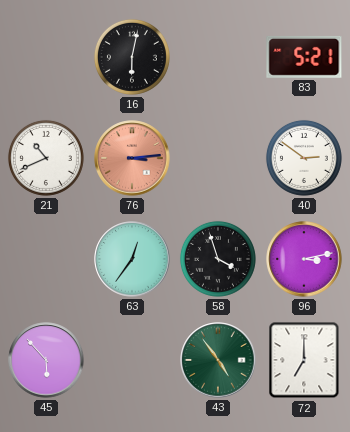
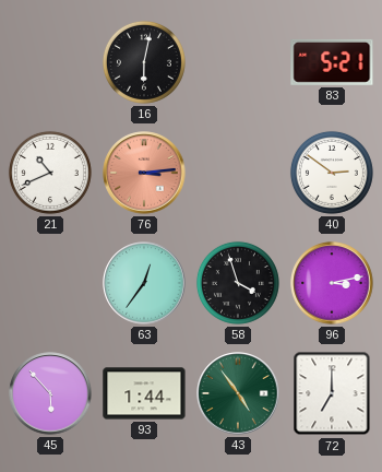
93: none -> 1:44
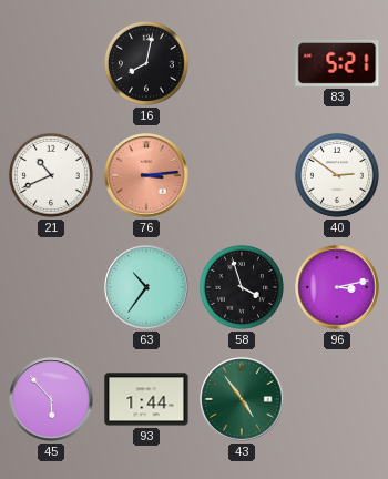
16: 6:02 -> 8:02
63: 12:36 -> 10:36
72: 7:00 -> none
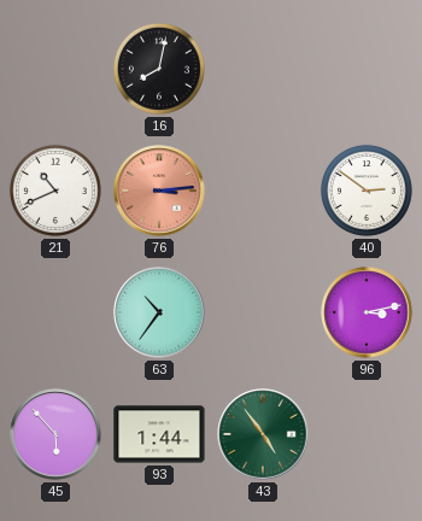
83: 5:21 -> none
58: 3:57 -> none
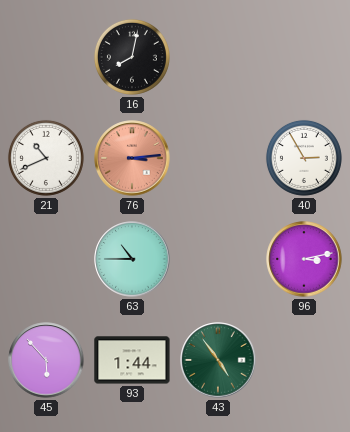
40: 2:51 -> 2:55
63: 10:36 -> 10:45
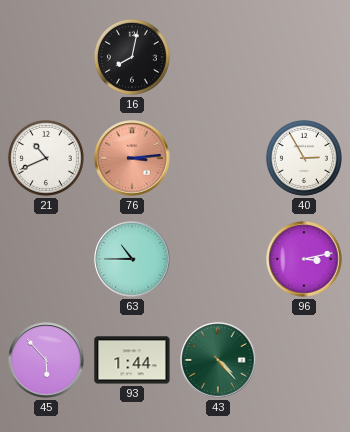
43: 4:54 -> 4:23
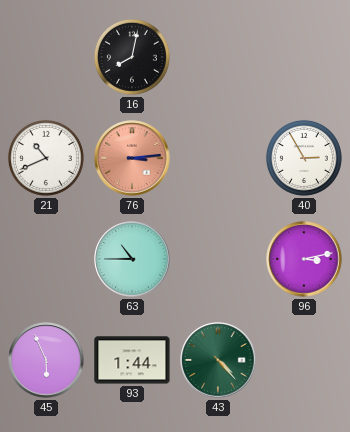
45: 5:53 -> 5:56
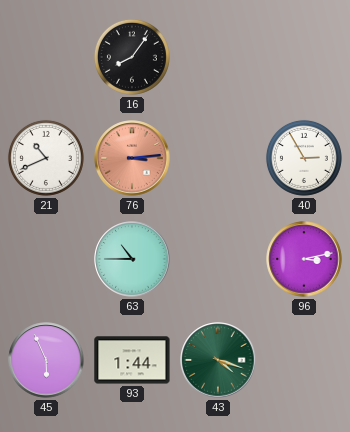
16: 8:02 -> 8:06
43: 4:23 -> 4:18
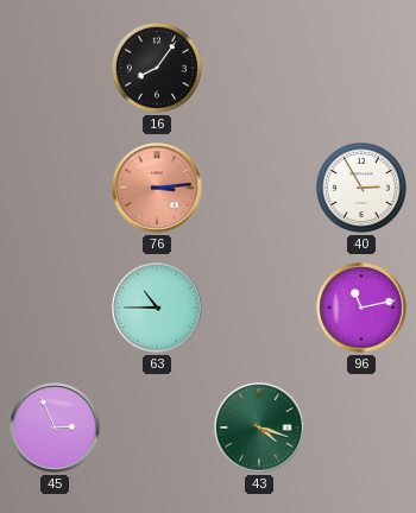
21: 10:41 -> none
96: 3:13 -> 11:13
45: 5:56 -> 2:56
93: 1:44 -> none
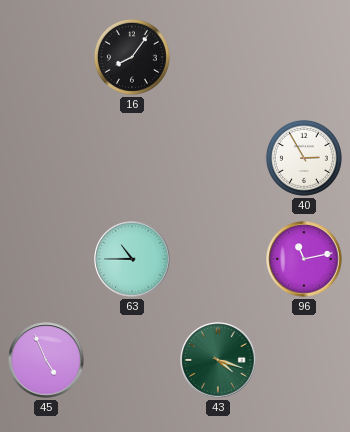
76: 3:14 -> none
45: 2:56 -> 4:56
